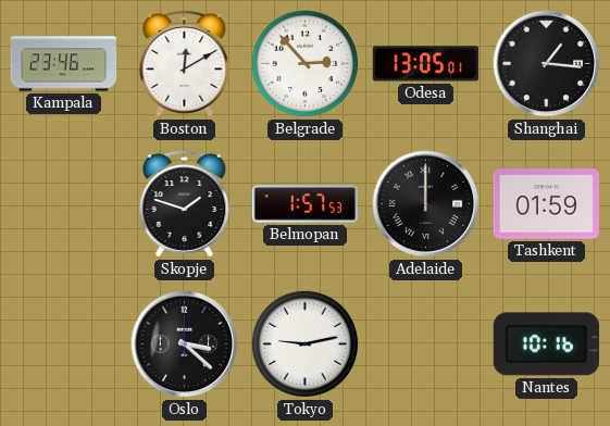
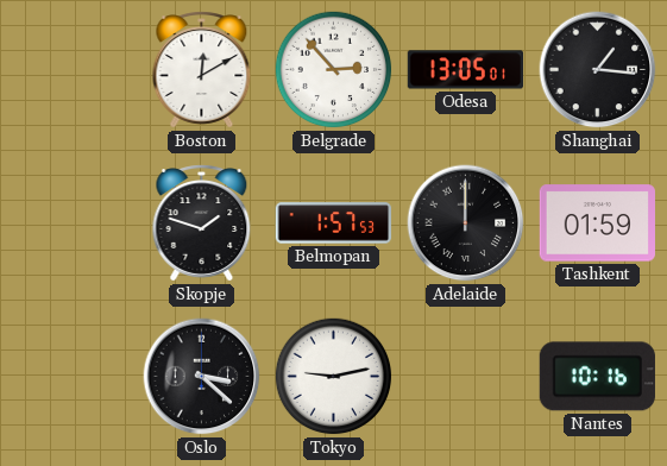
Kampala: 23:46 -> none
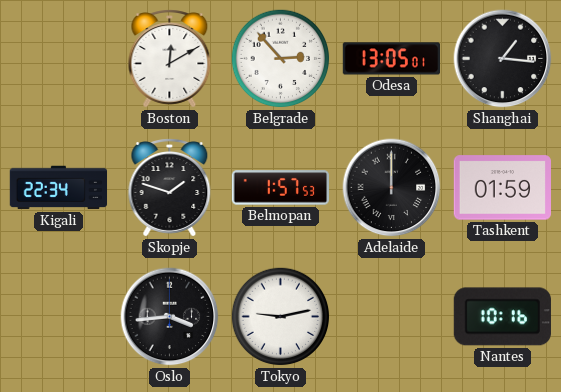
Kigali: none -> 22:34
Oslo: 3:22 -> 3:44
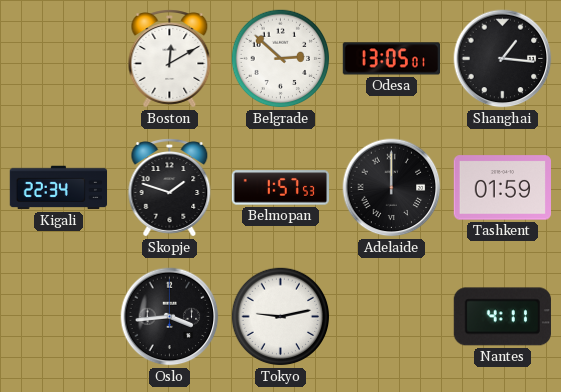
Belgrade: 2:53 -> 2:52
Nantes: 10:16 -> 4:11
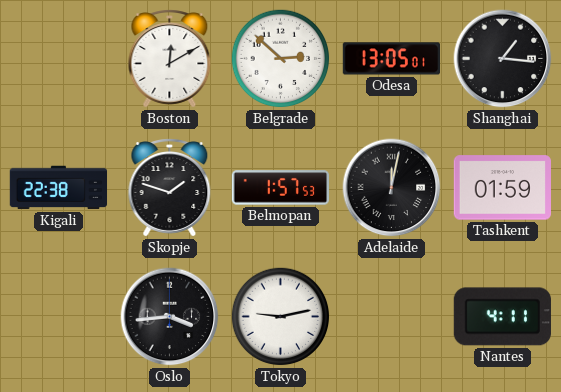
Kigali: 22:34 -> 22:38
Adelaide: 12:00 -> 12:02
